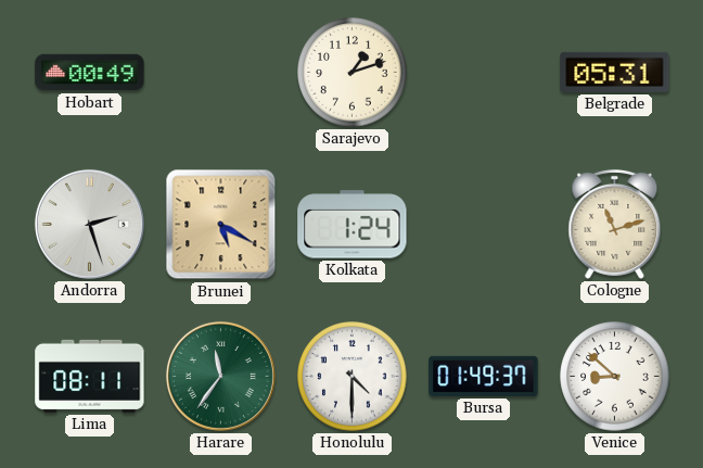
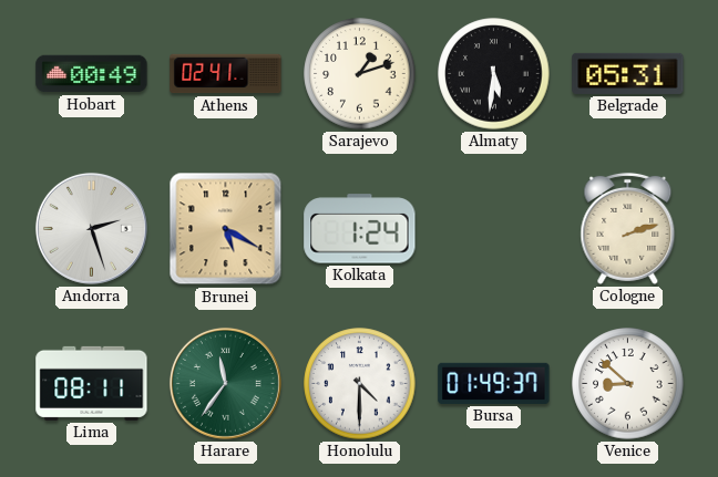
Athens: none -> 02:41
Almaty: none -> 5:31
Cologne: 11:12 -> 2:12
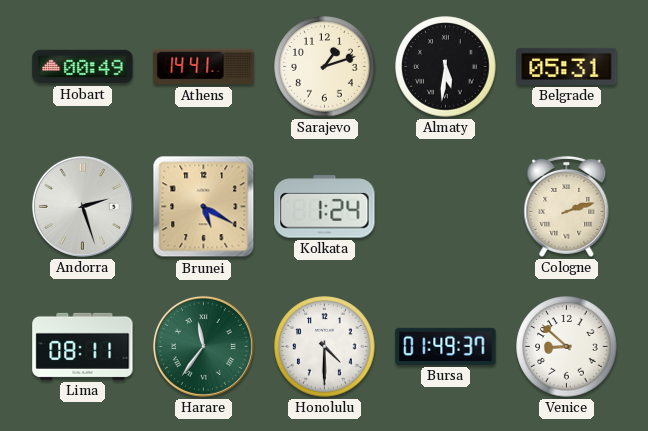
Athens: 02:41 -> 14:41
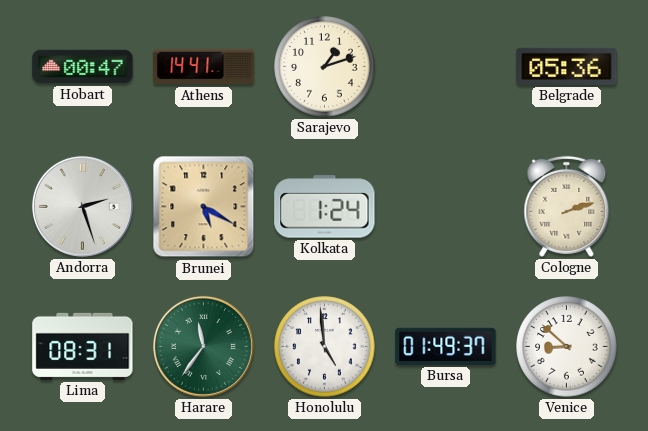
Hobart: 00:49 -> 00:47
Almaty: 5:31 -> none
Belgrade: 05:31 -> 05:36
Lima: 08:11 -> 08:31
Honolulu: 4:30 -> 4:59
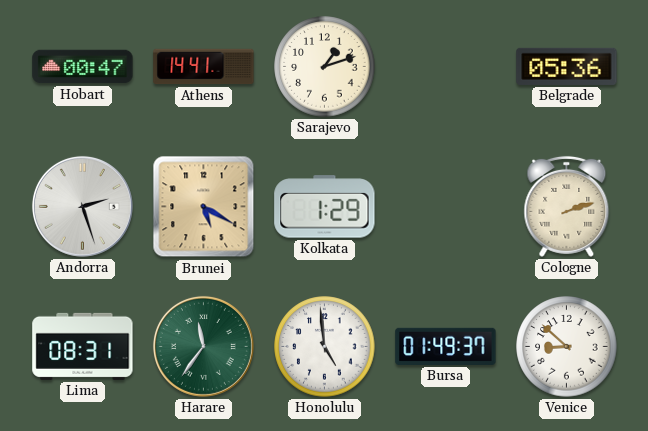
Kolkata: 1:24 -> 1:29
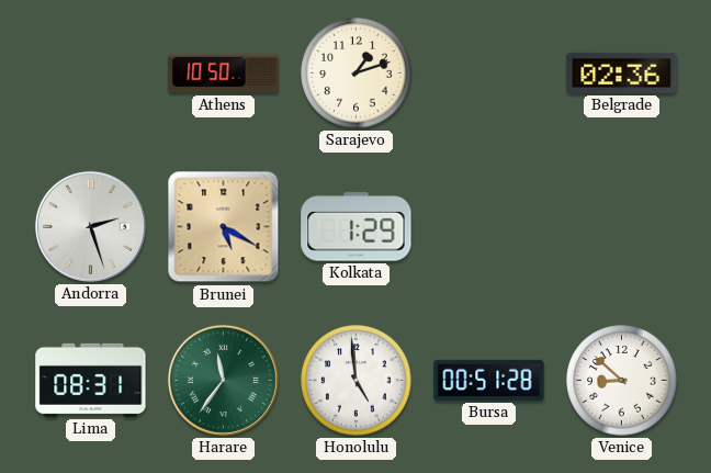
Hobart: 00:47 -> none
Athens: 14:41 -> 10:50
Belgrade: 05:36 -> 02:36
Cologne: 2:12 -> none
Bursa: 01:49 -> 00:51
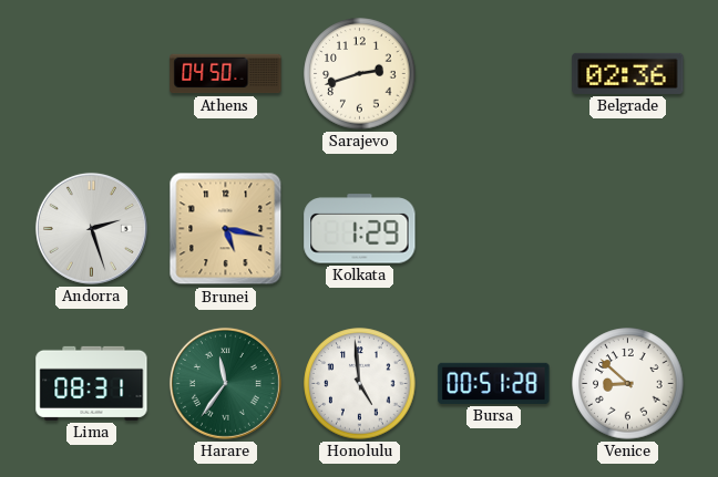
Athens: 10:50 -> 04:50
Sarajevo: 1:12 -> 2:42
Brunei: 5:20 -> 5:17
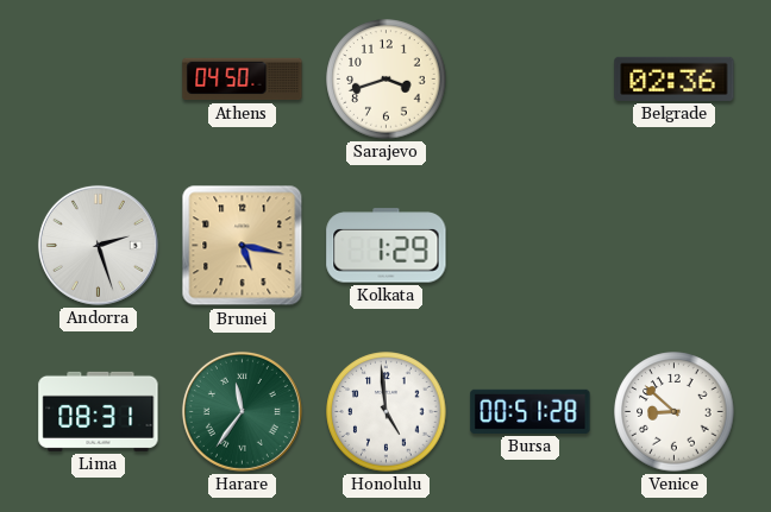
Sarajevo: 2:42 -> 3:42
